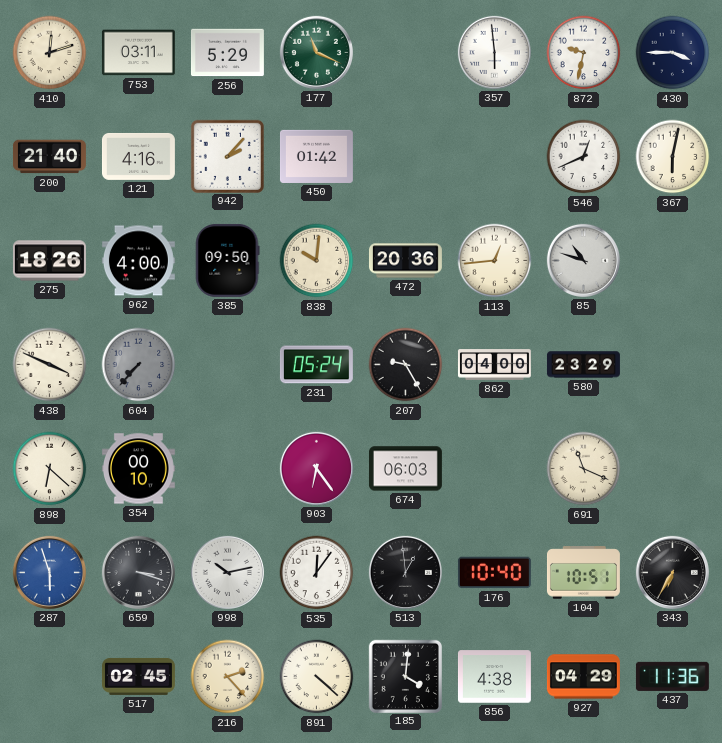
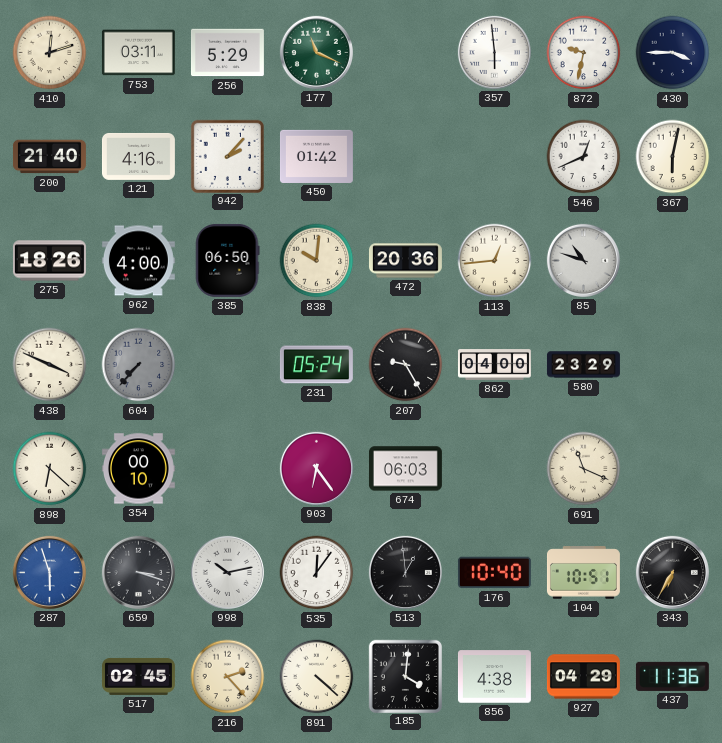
385: 09:50 -> 06:50
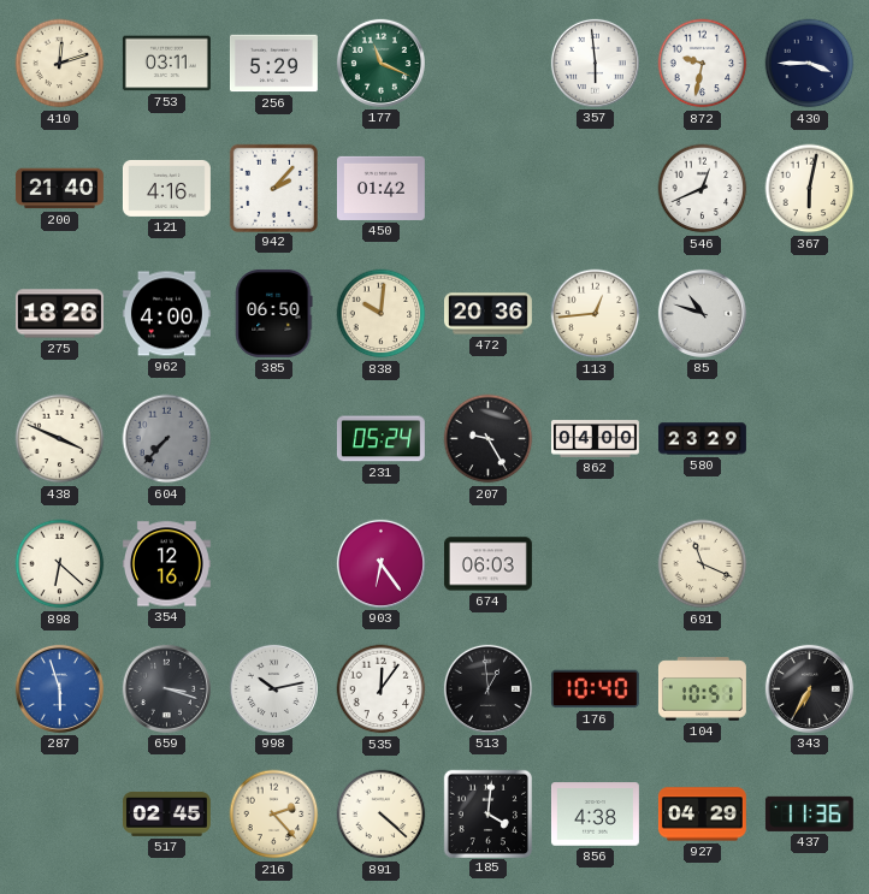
354: 00:10 -> 12:16
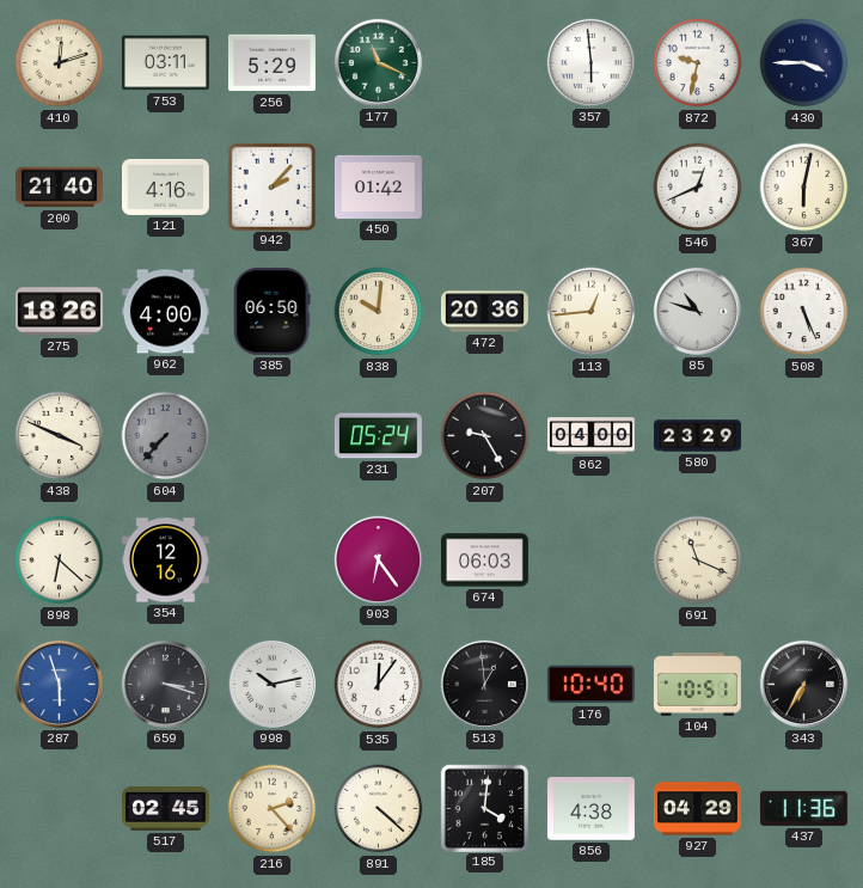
508: none -> 5:26
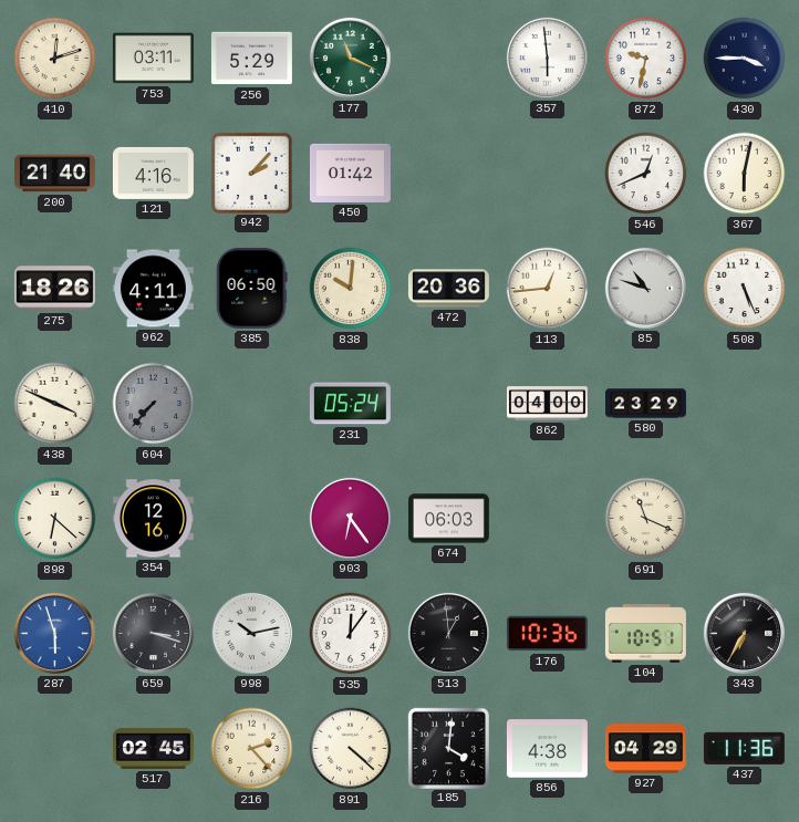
962: 4:00 -> 4:11
207: 9:25 -> none
176: 10:40 -> 10:36
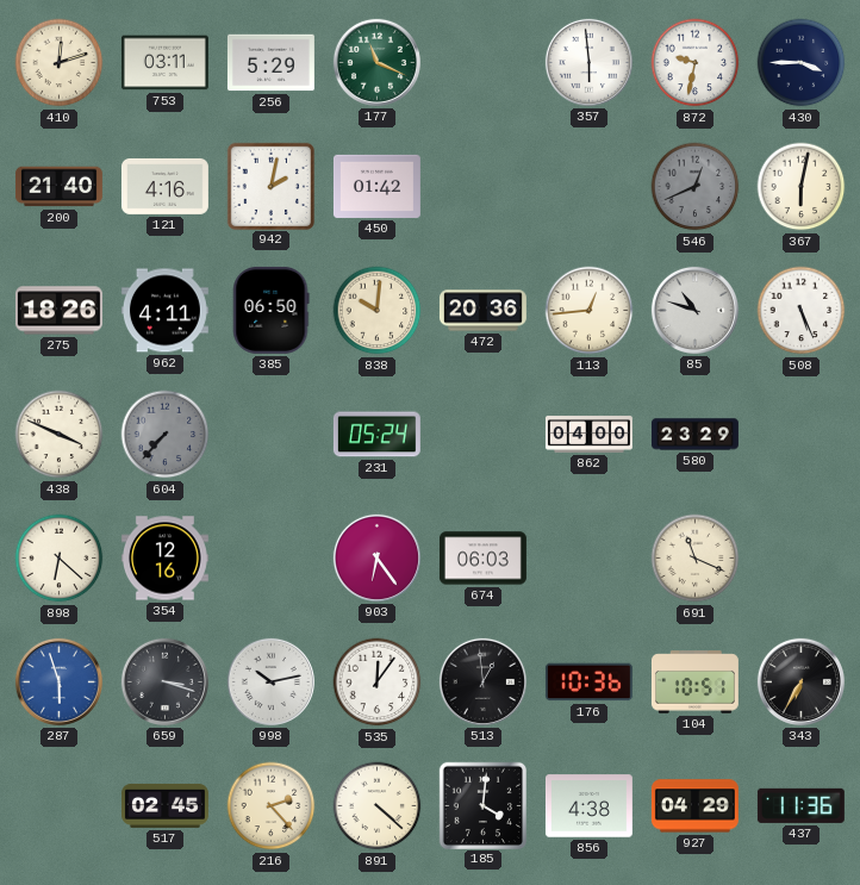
942: 2:07 -> 2:02
546 dial: white -> grey
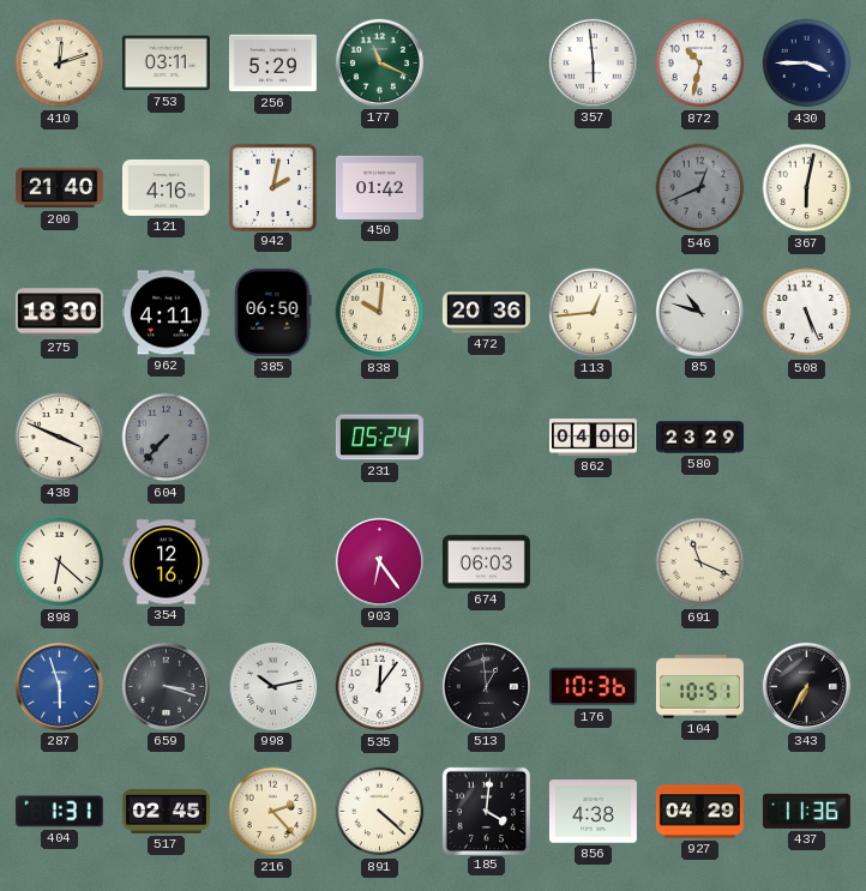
872: 9:32 -> 10:32
275: 18:26 -> 18:30
404: none -> 1:31
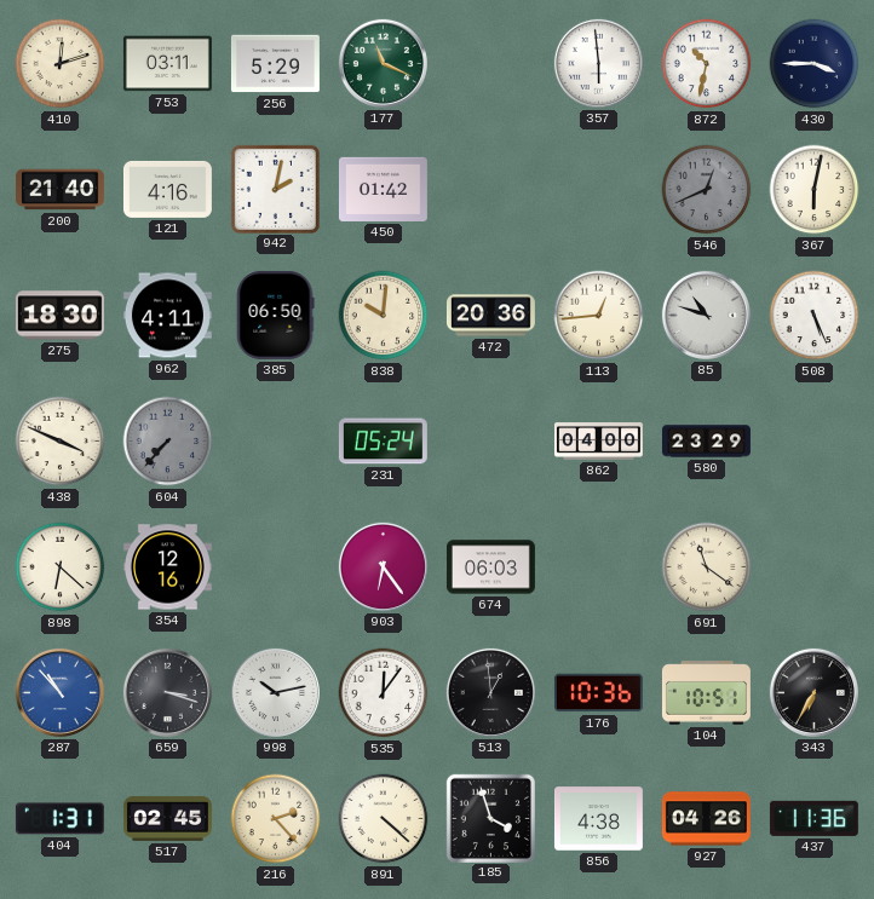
691: 11:19 -> 11:21
287: 5:57 -> 10:53
185: 4:01 -> 3:57
927: 04:29 -> 04:26
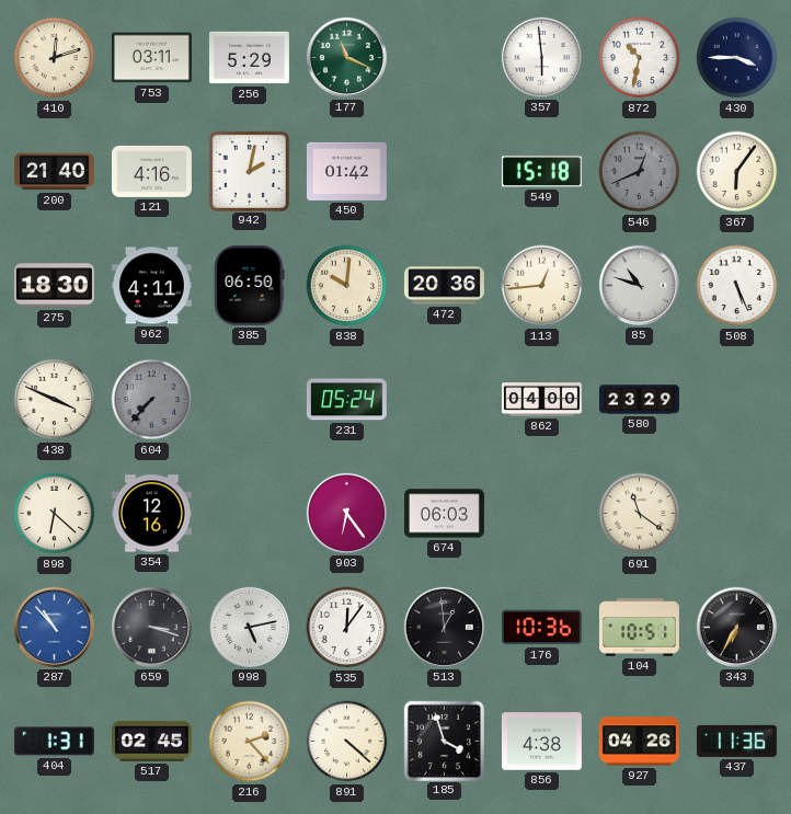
549: none -> 15:18
367: 6:02 -> 6:06
998: 10:13 -> 5:13
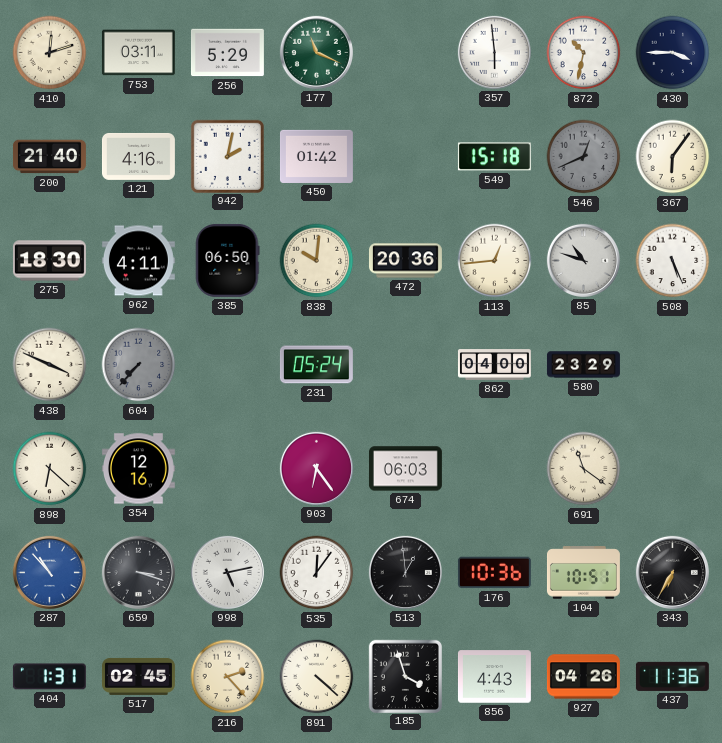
856: 4:38 -> 4:43
